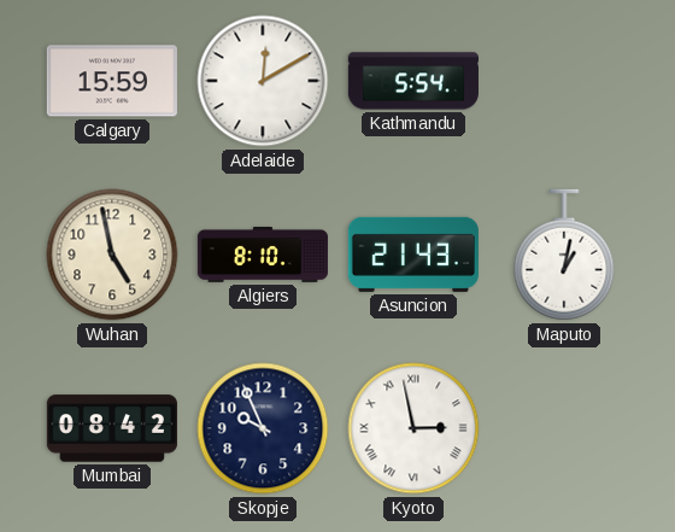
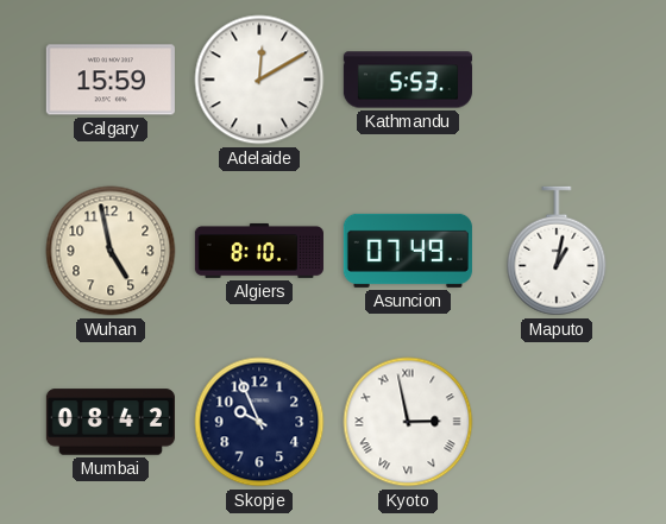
Kathmandu: 5:54 -> 5:53
Asuncion: 21:43 -> 07:49
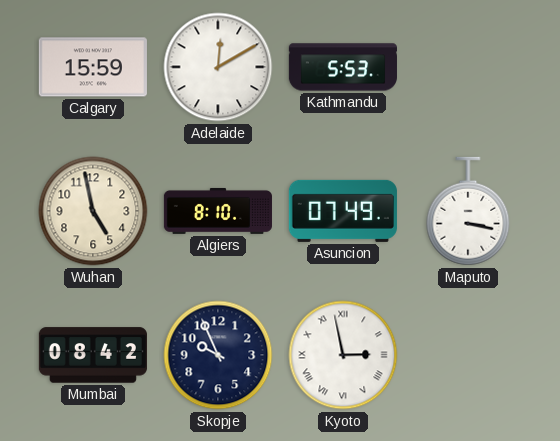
Maputo: 1:02 -> 3:17
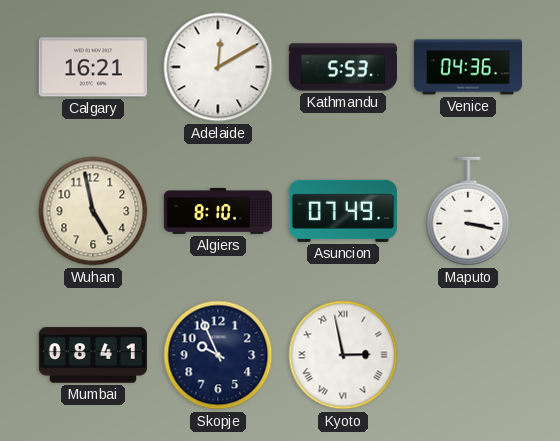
Calgary: 15:59 -> 16:21
Venice: none -> 04:36
Mumbai: 08:42 -> 08:41
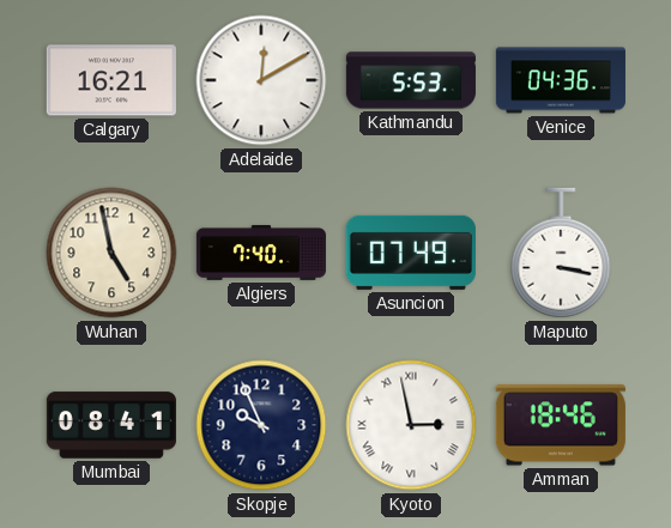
Algiers: 8:10 -> 7:40
Amman: none -> 18:46
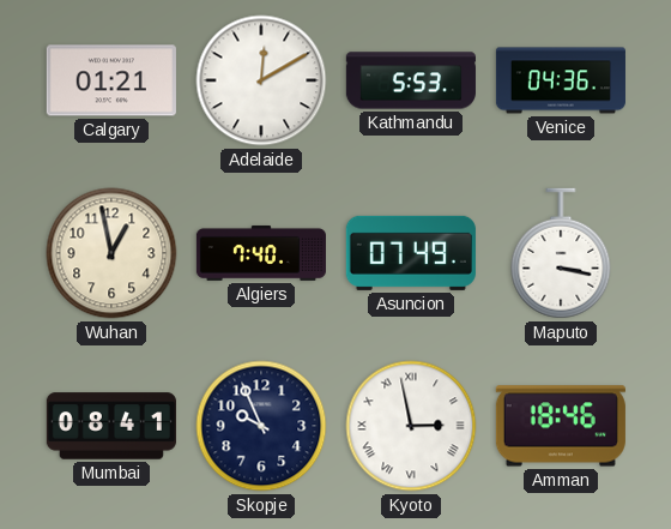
Calgary: 16:21 -> 01:21
Wuhan: 4:58 -> 12:58
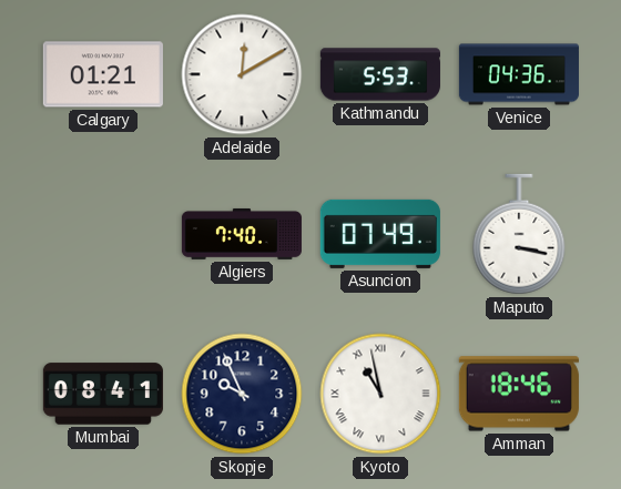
Wuhan: 12:58 -> none
Kyoto: 2:58 -> 10:58
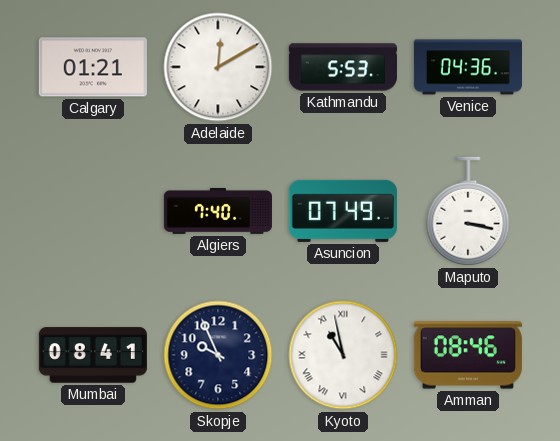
Amman: 18:46 -> 08:46
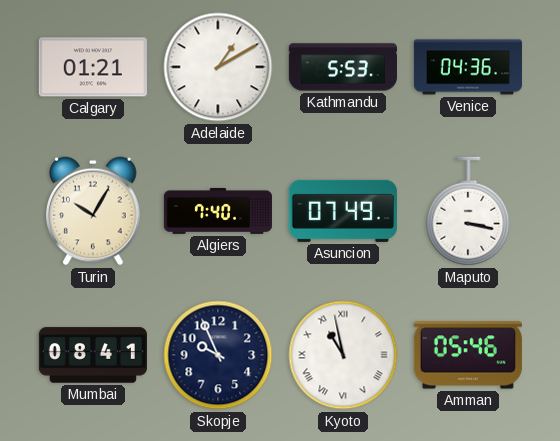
Adelaide: 12:10 -> 1:10
Turin: none -> 10:05
Amman: 08:46 -> 05:46
